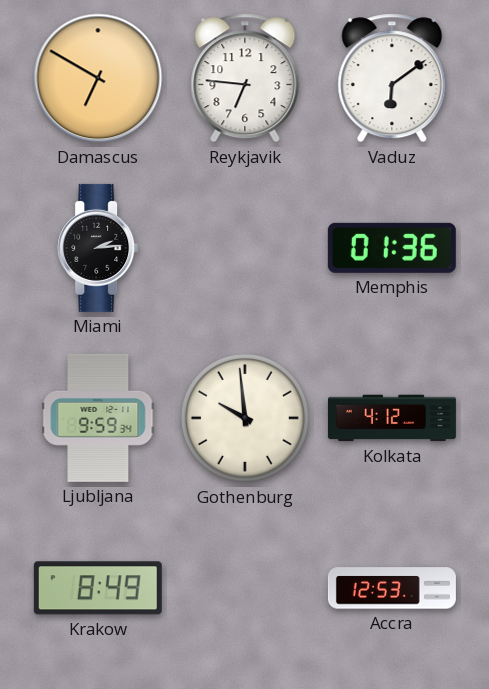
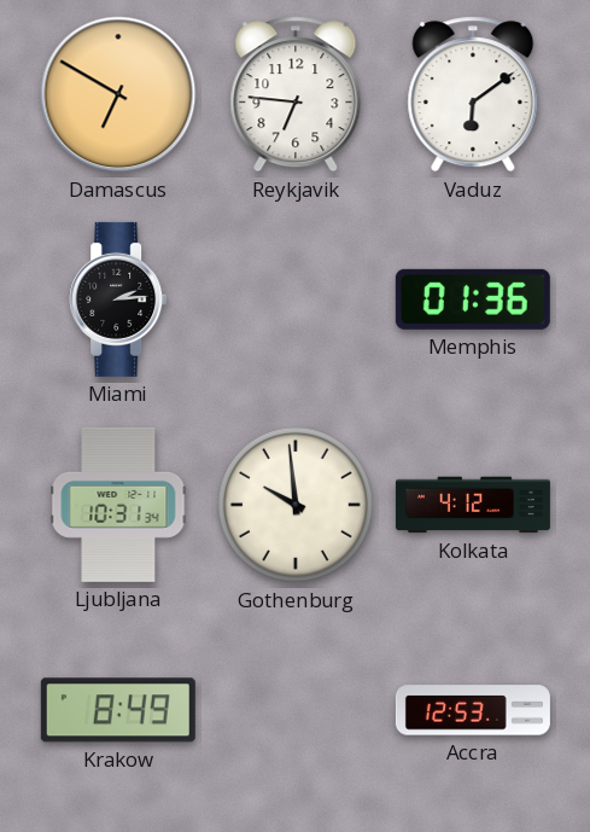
Ljubljana: 9:59 -> 10:31
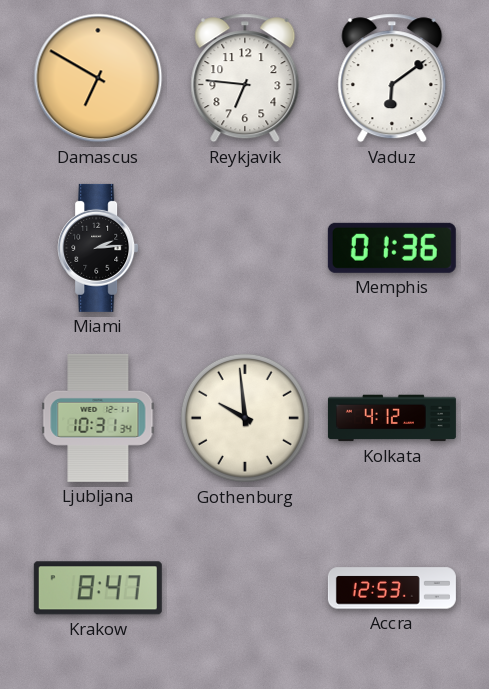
Krakow: 8:49 -> 8:47
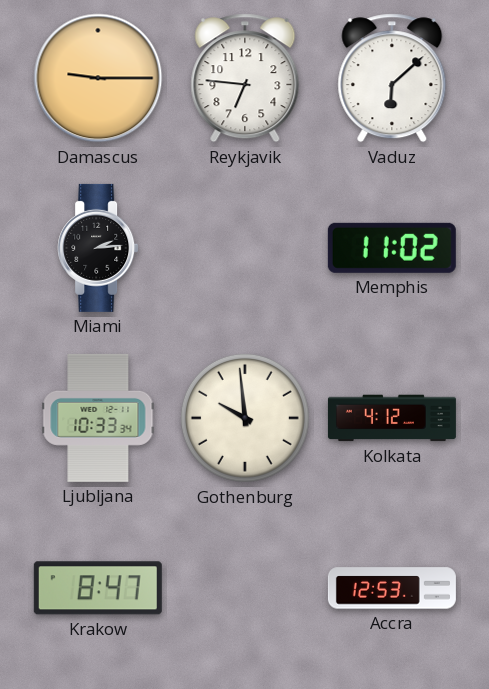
Damascus: 6:50 -> 9:15
Vaduz: 6:09 -> 6:08
Memphis: 01:36 -> 11:02
Ljubljana: 10:31 -> 10:33
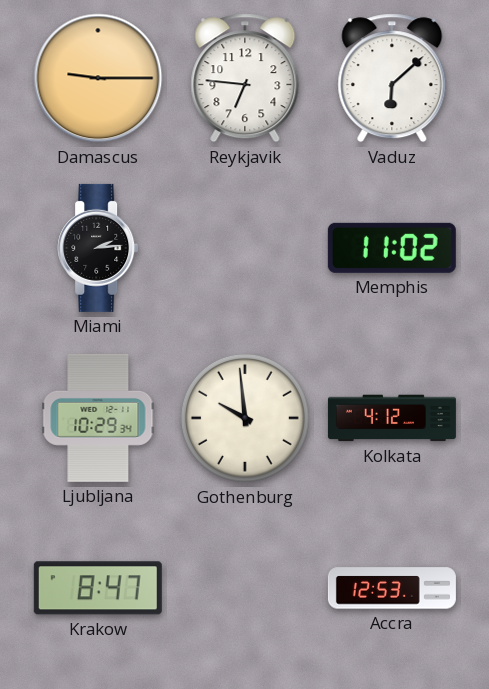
Ljubljana: 10:33 -> 10:29
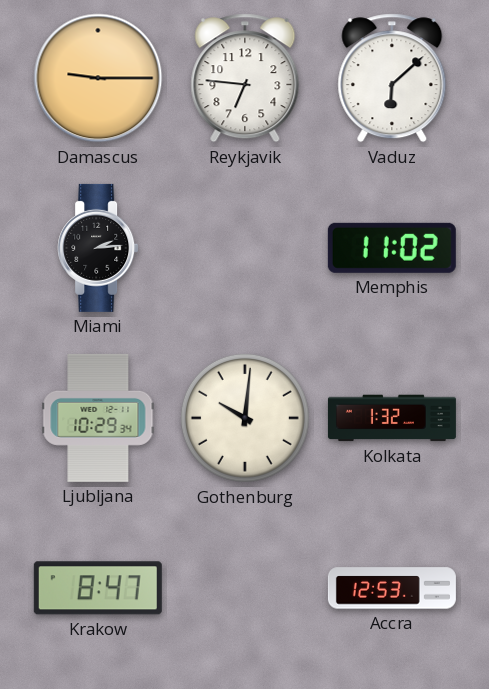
Gothenburg: 9:59 -> 10:01
Kolkata: 4:12 -> 1:32
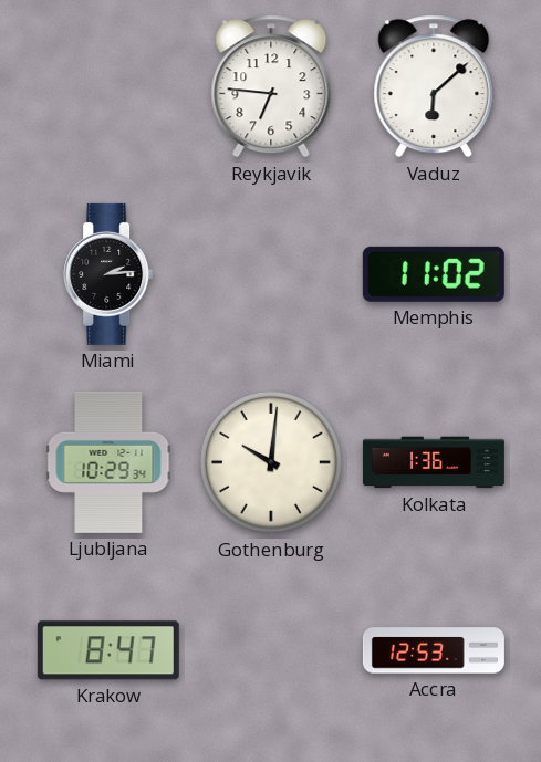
Damascus: 9:15 -> none
Kolkata: 1:32 -> 1:36
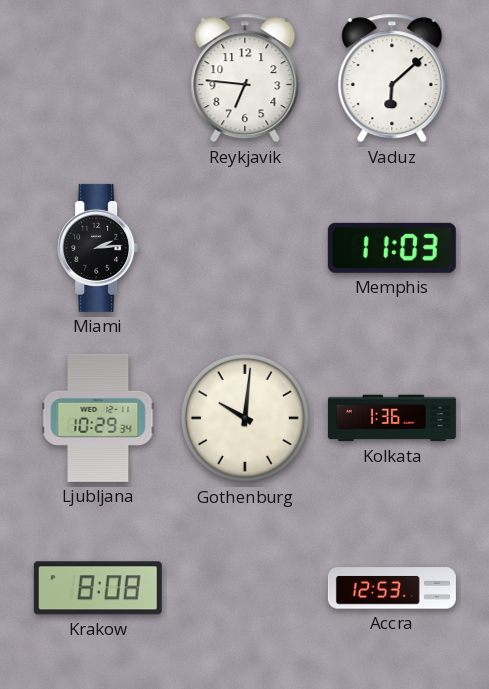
Memphis: 11:02 -> 11:03
Krakow: 8:47 -> 8:08
